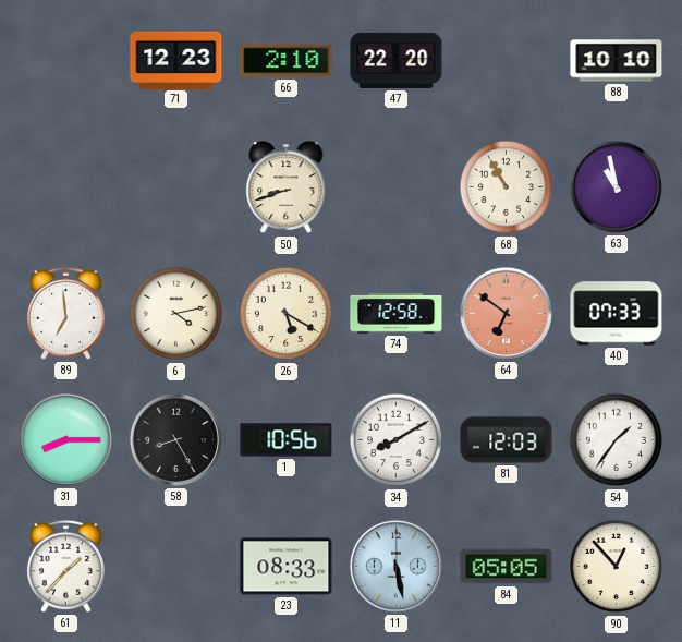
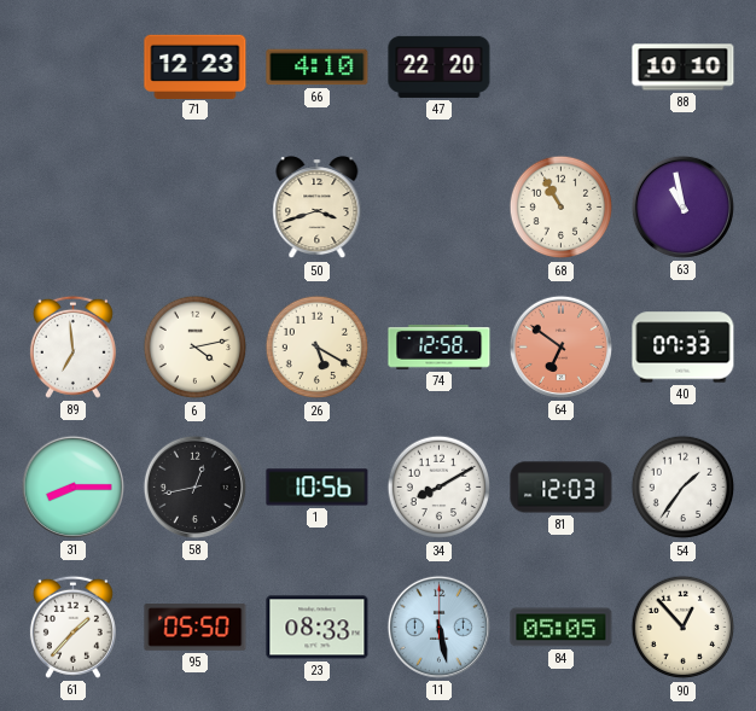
66: 2:10 -> 4:10
50: 8:42 -> 3:42
58: 8:25 -> 12:43
95: none -> 05:50
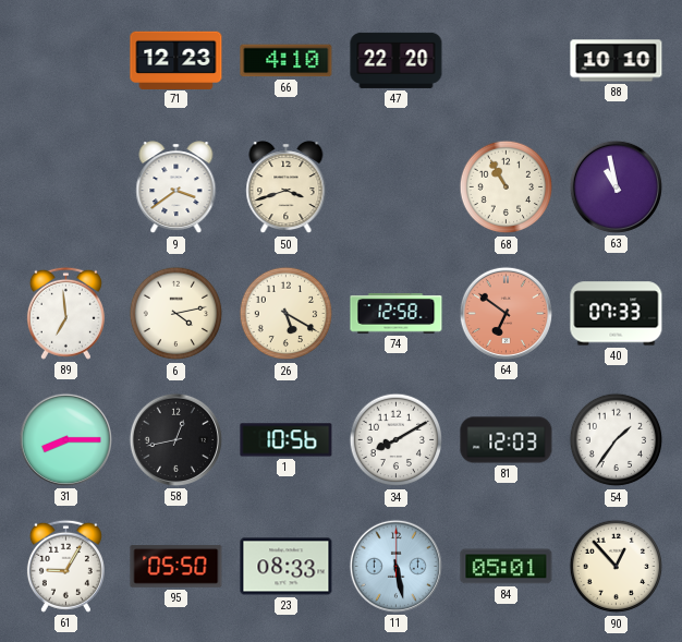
9: none -> 3:39
61: 1:37 -> 9:05
84: 05:05 -> 05:01
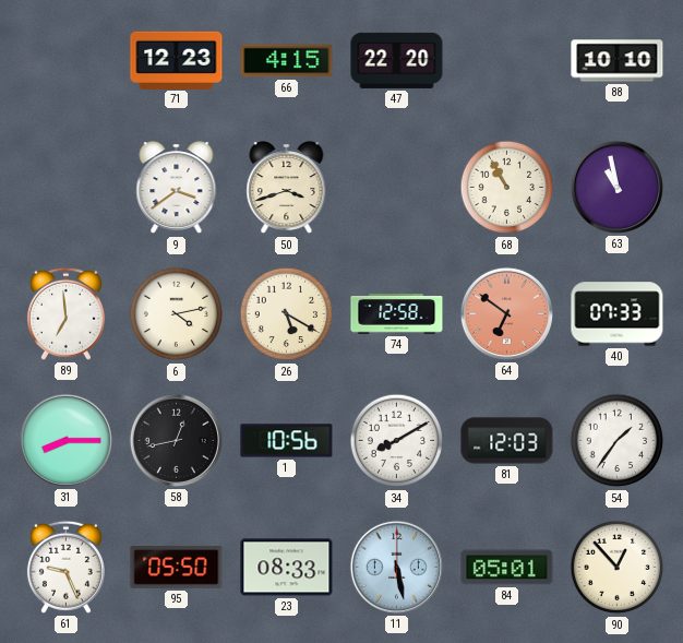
66: 4:10 -> 4:15
61: 9:05 -> 9:26
